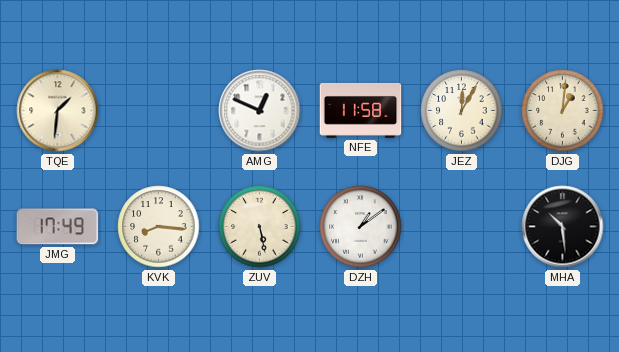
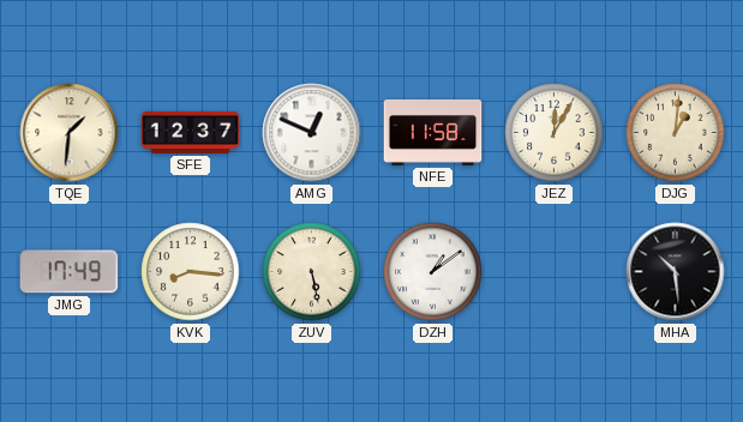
SFE: none -> 12:37
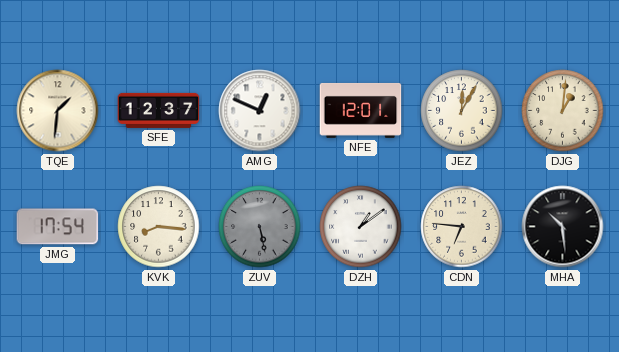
NFE: 11:58 -> 12:01
JMG: 17:49 -> 17:54
ZUV dial: cream -> grey
CDN: none -> 6:46
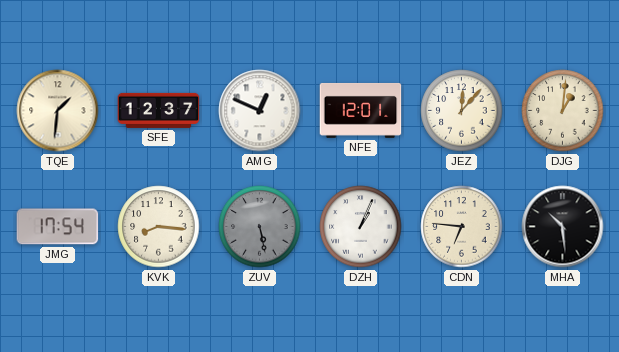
JEZ: 12:05 -> 12:07
DZH: 1:09 -> 1:04
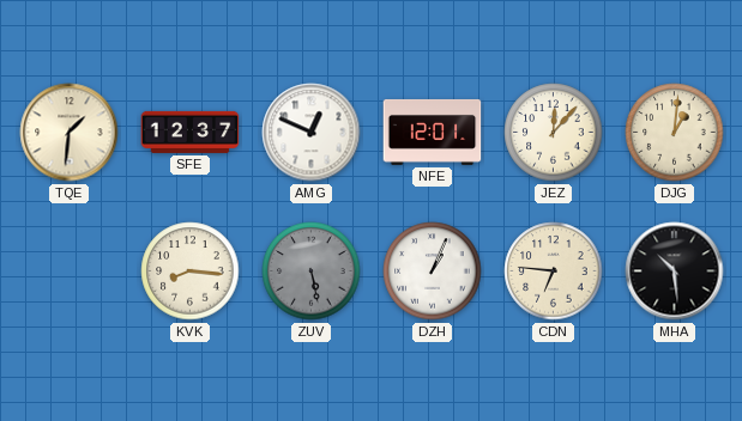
JMG: 17:54 -> none
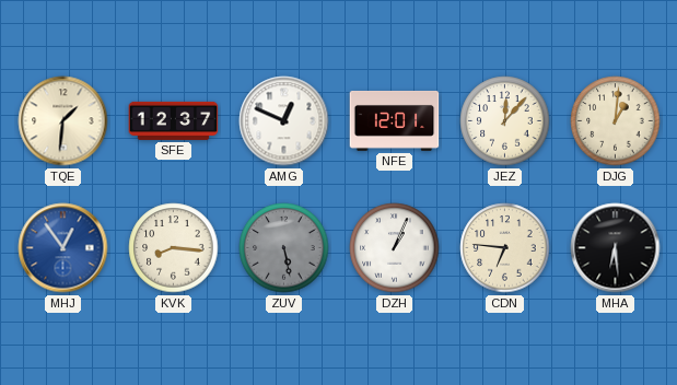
MHJ: none -> 12:54
MHA: 10:29 -> 6:29
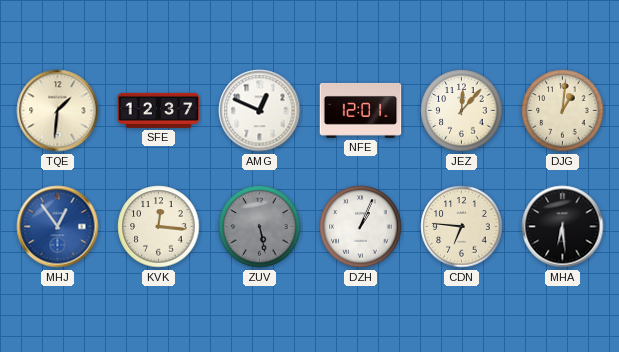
KVK: 8:16 -> 12:16
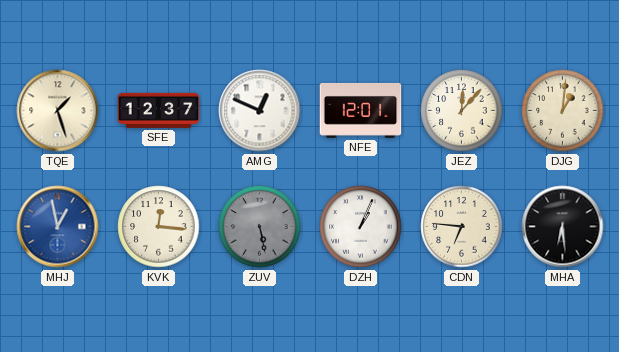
TQE: 1:31 -> 1:27
MHJ: 12:54 -> 12:58
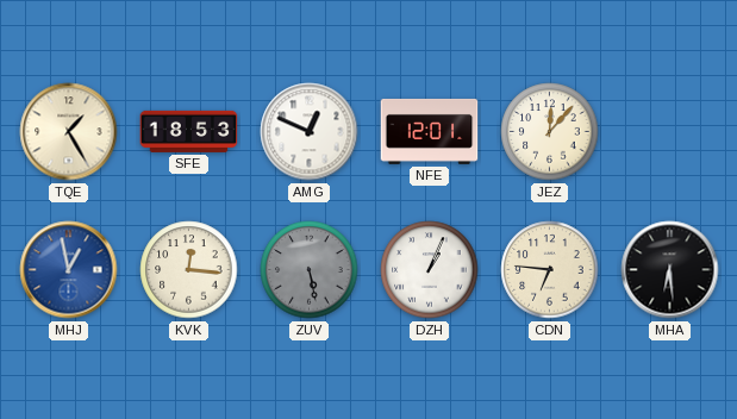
TQE: 1:27 -> 1:25
SFE: 12:37 -> 18:53
DJG: 1:01 -> none
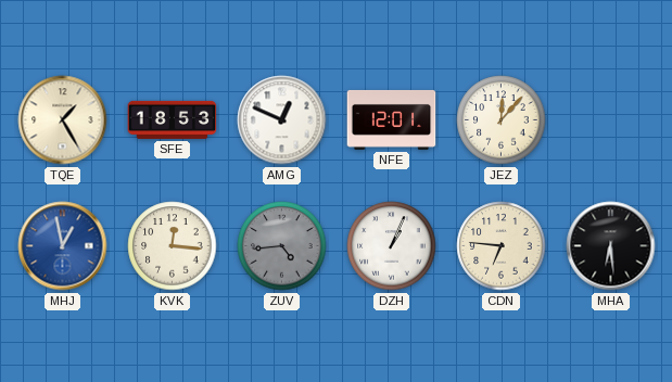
ZUV: 5:28 -> 4:44
